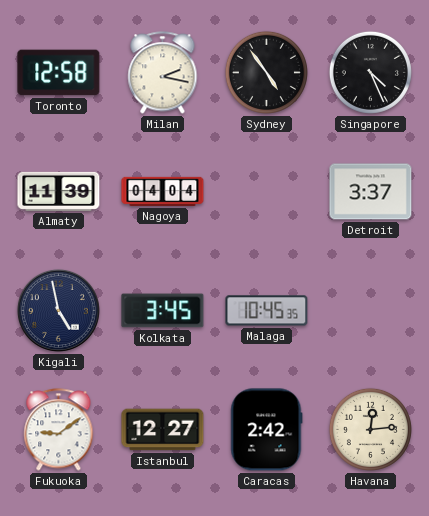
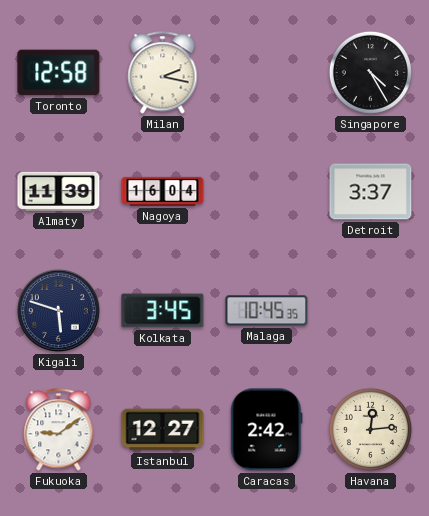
Sydney: 4:54 -> none
Singapore: 4:26 -> 4:25
Nagoya: 04:04 -> 16:04
Kigali: 4:58 -> 5:48
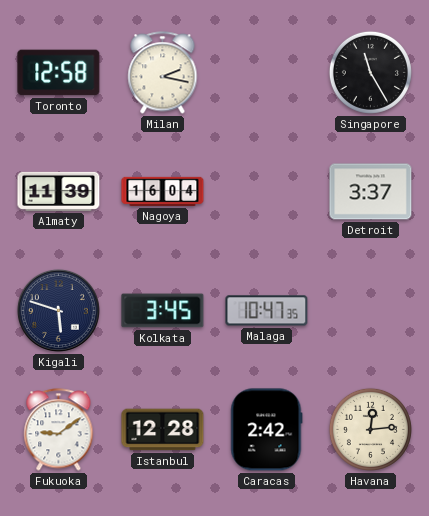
Singapore: 4:25 -> 11:25
Malaga: 10:45 -> 10:47
Istanbul: 12:27 -> 12:28
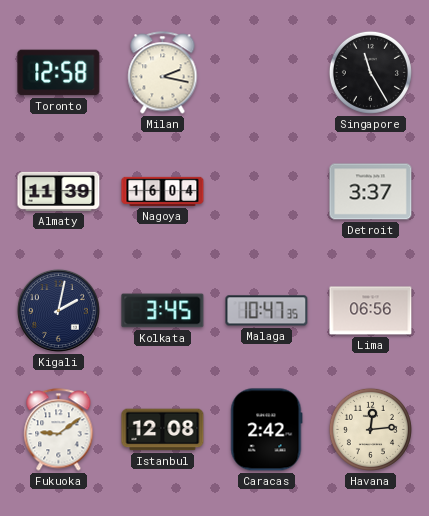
Kigali: 5:48 -> 2:02
Lima: none -> 06:56
Istanbul: 12:28 -> 12:08
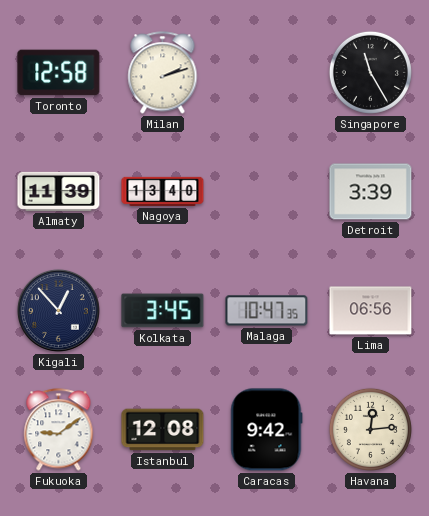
Milan: 2:17 -> 2:12
Nagoya: 16:04 -> 13:40
Detroit: 3:37 -> 3:39
Kigali: 2:02 -> 12:53
Caracas: 2:42 -> 9:42
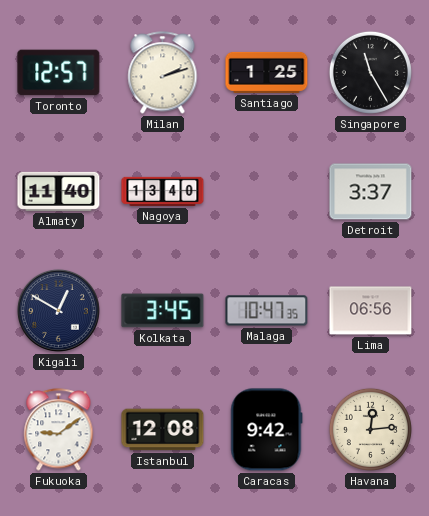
Toronto: 12:58 -> 12:57
Santiago: none -> 1:25
Almaty: 11:39 -> 11:40
Detroit: 3:39 -> 3:37
Kigali: 12:53 -> 12:50
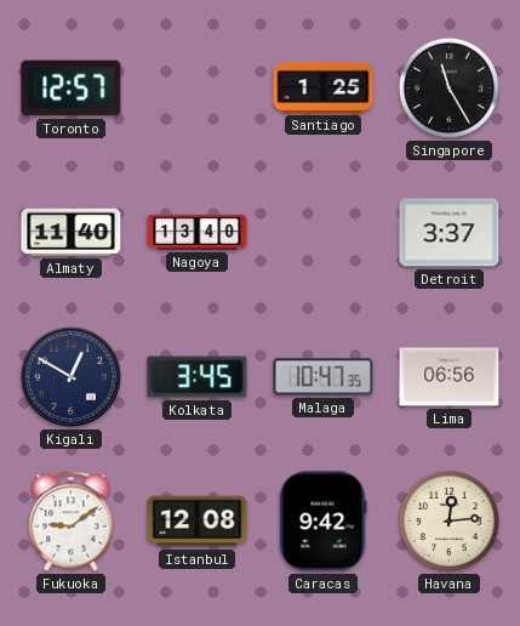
Milan: 2:12 -> none
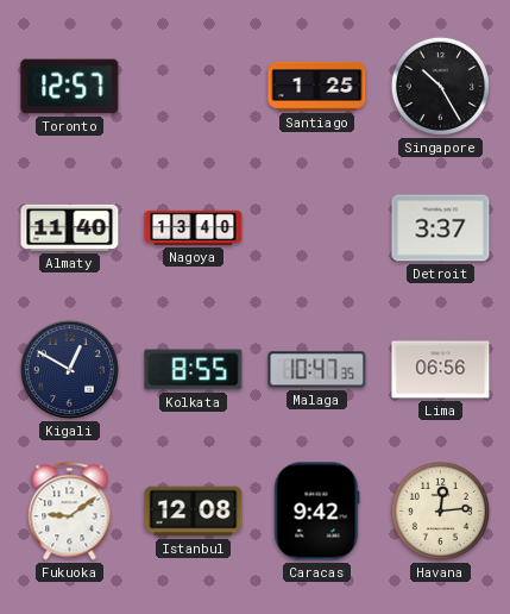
Singapore: 11:25 -> 10:25
Kolkata: 3:45 -> 8:55
